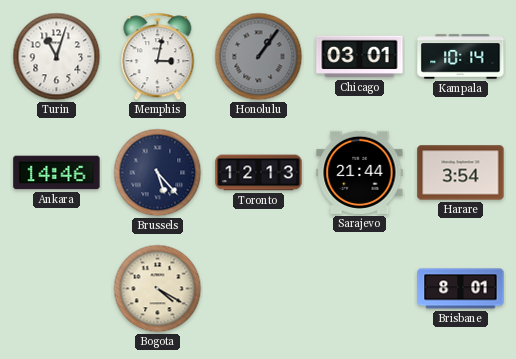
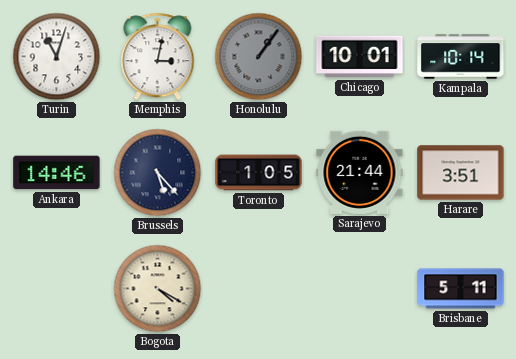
Chicago: 03:01 -> 10:01
Toronto: 12:13 -> 1:05
Harare: 3:54 -> 3:51
Brisbane: 8:01 -> 5:11
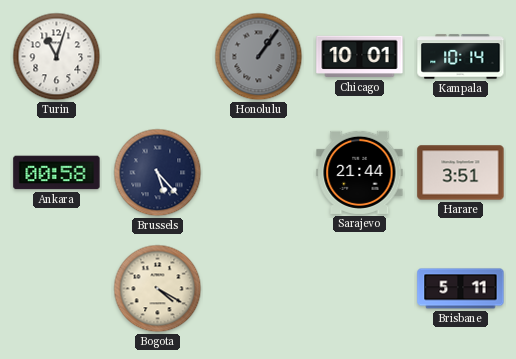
Memphis: 3:02 -> none
Ankara: 14:46 -> 00:58
Toronto: 1:05 -> none
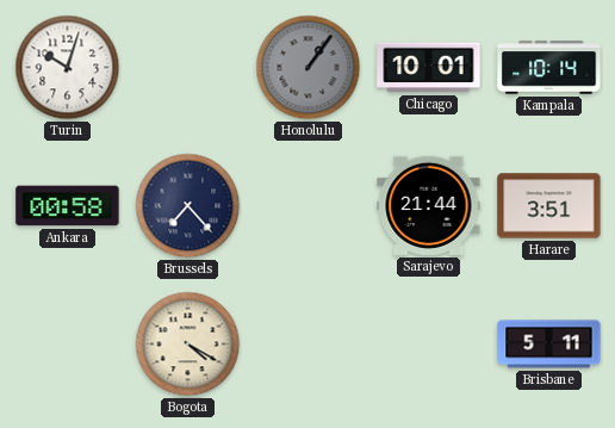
Turin: 11:03 -> 10:03
Brussels: 5:23 -> 7:23
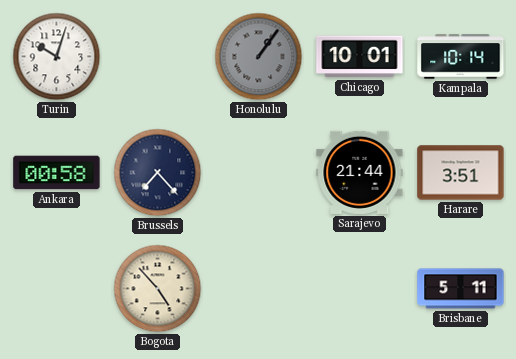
Bogota: 4:20 -> 4:53
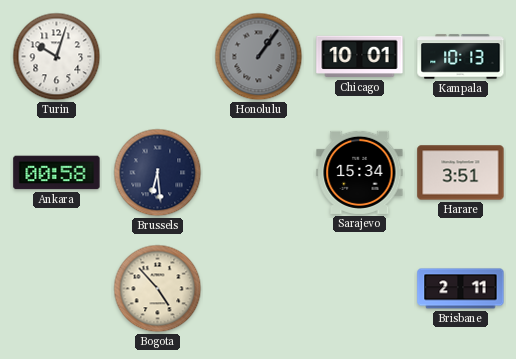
Kampala: 10:14 -> 10:13
Brussels: 7:23 -> 6:29
Sarajevo: 21:44 -> 15:34
Brisbane: 5:11 -> 2:11
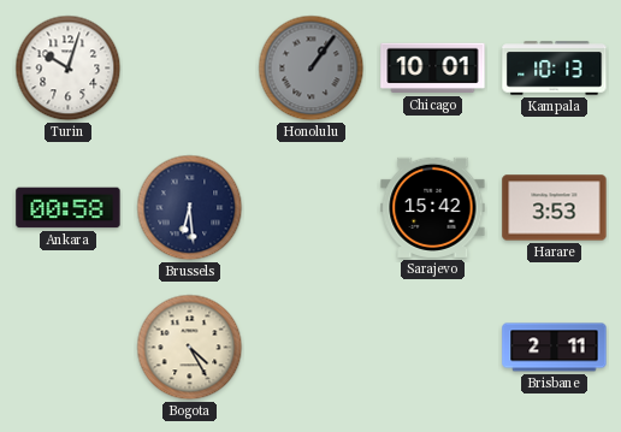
Sarajevo: 15:34 -> 15:42
Harare: 3:51 -> 3:53
Bogota: 4:53 -> 4:25
